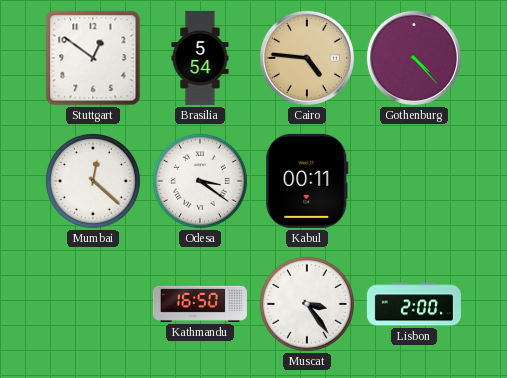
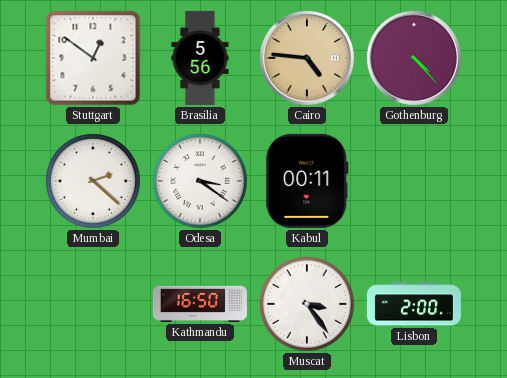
Brasilia: 5:54 -> 5:56
Mumbai: 12:22 -> 2:22
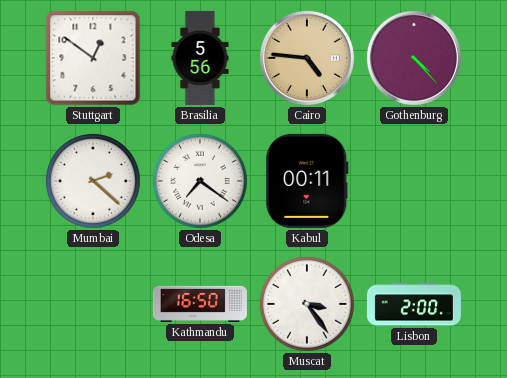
Odesa: 3:21 -> 7:21
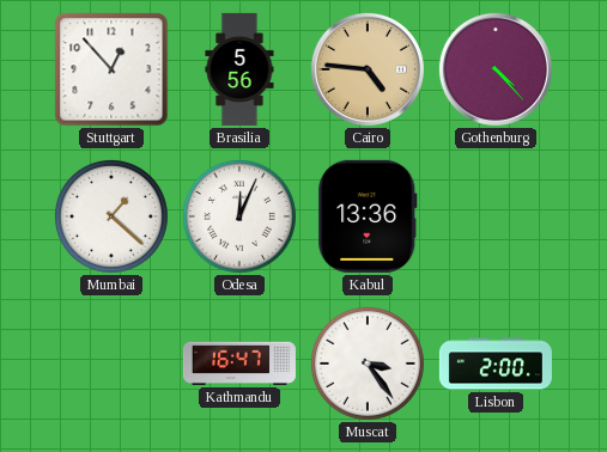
Stuttgart: 12:51 -> 12:53
Mumbai: 2:22 -> 1:22
Odesa: 7:21 -> 12:04
Kabul: 00:11 -> 13:36
Kathmandu: 16:50 -> 16:47
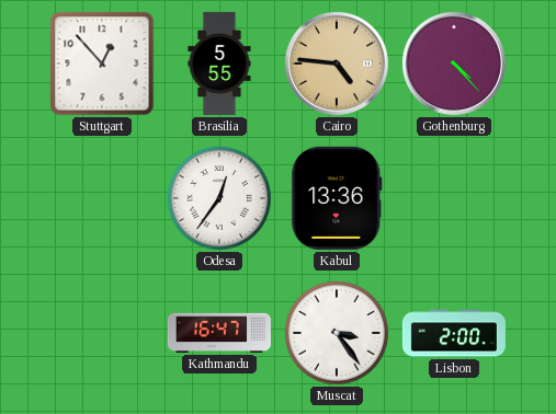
Brasilia: 5:56 -> 5:55
Mumbai: 1:22 -> none
Odesa: 12:04 -> 12:36
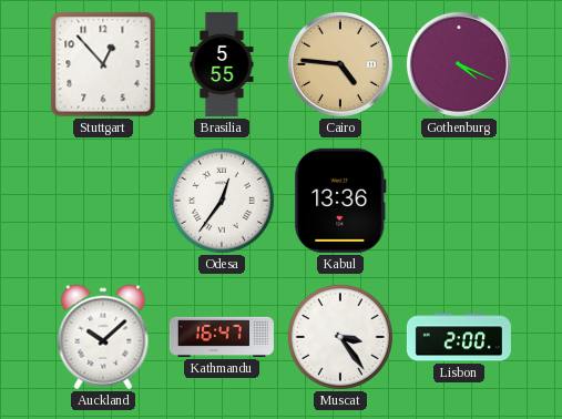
Gothenburg: 4:23 -> 4:19
Auckland: none -> 10:08
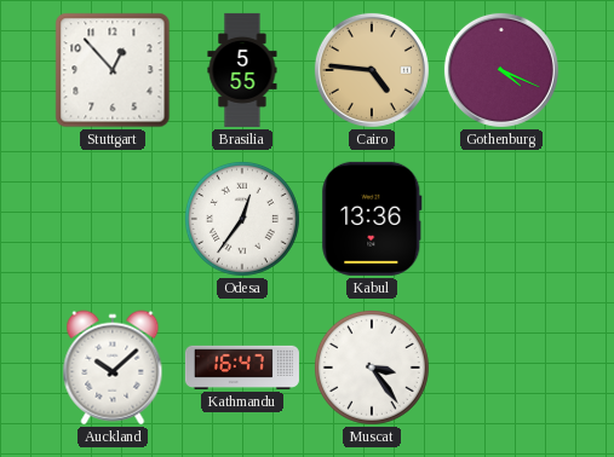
Lisbon: 2:00 -> none
